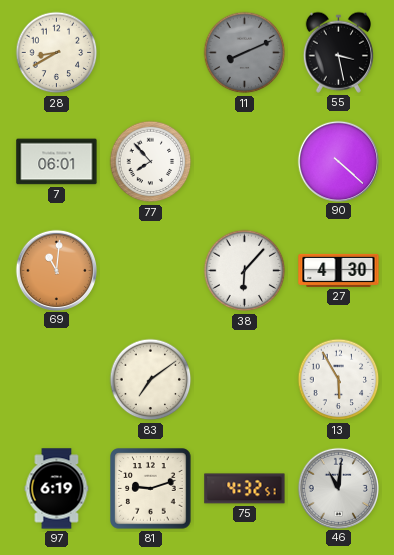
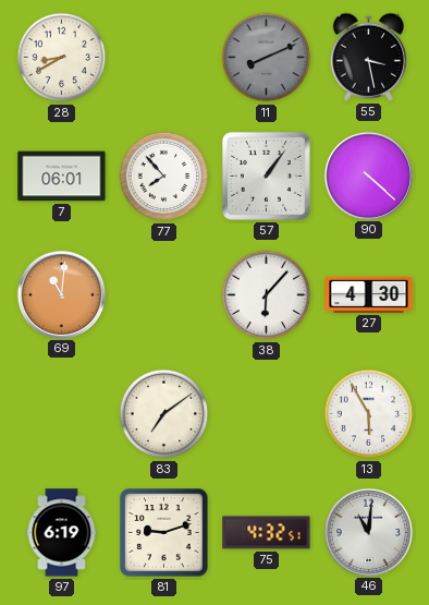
57: none -> 1:06
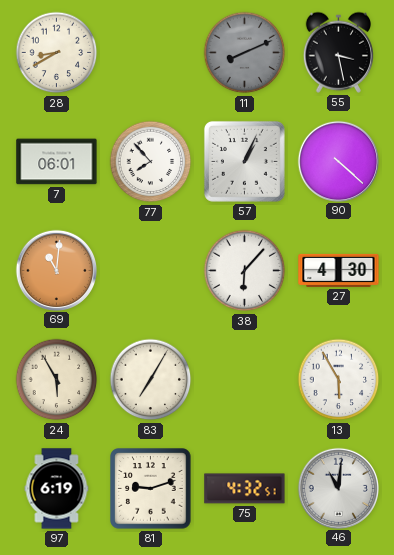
57: 1:06 -> 1:04
24: none -> 5:55
83: 7:09 -> 7:05
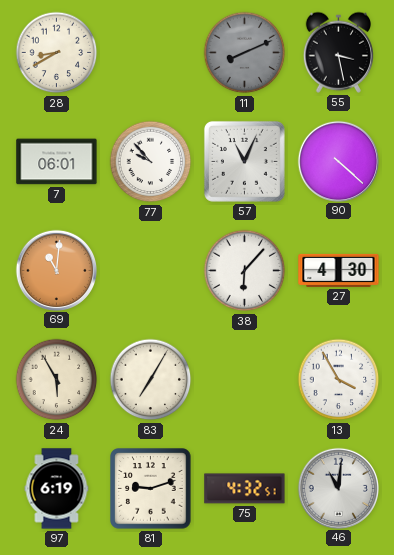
77: 7:53 -> 9:53
57: 1:04 -> 11:04
13: 5:55 -> 3:55
